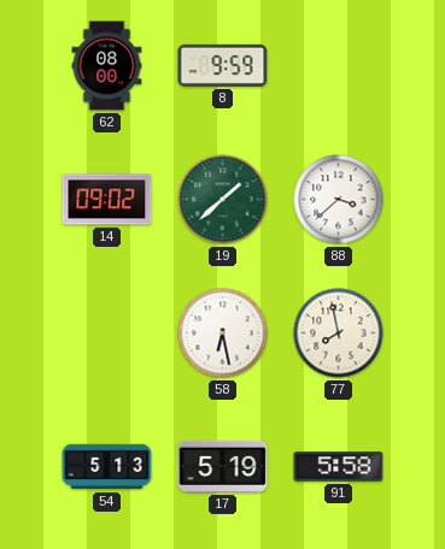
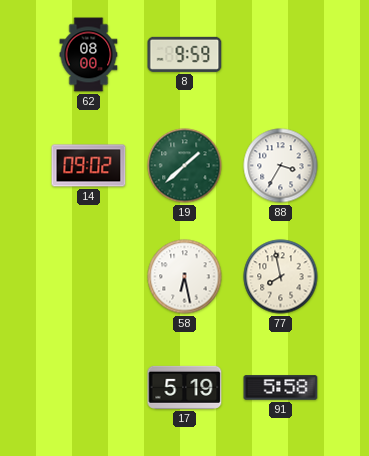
88: 3:38 -> 3:35
54: 5:13 -> none
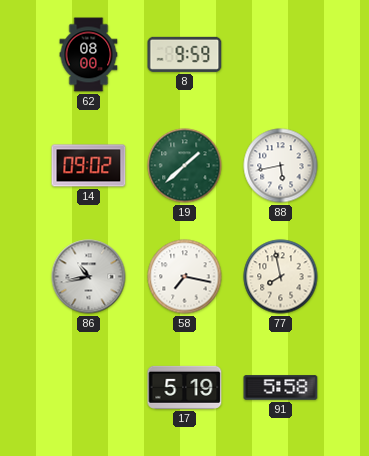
88: 3:35 -> 5:43
86: none -> 10:43
58: 6:28 -> 7:17
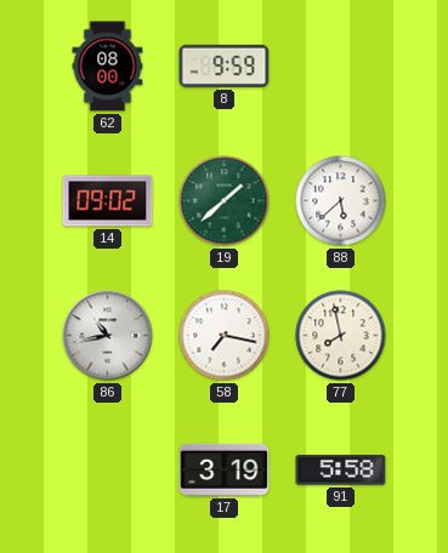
88: 5:43 -> 5:38
17: 5:19 -> 3:19
